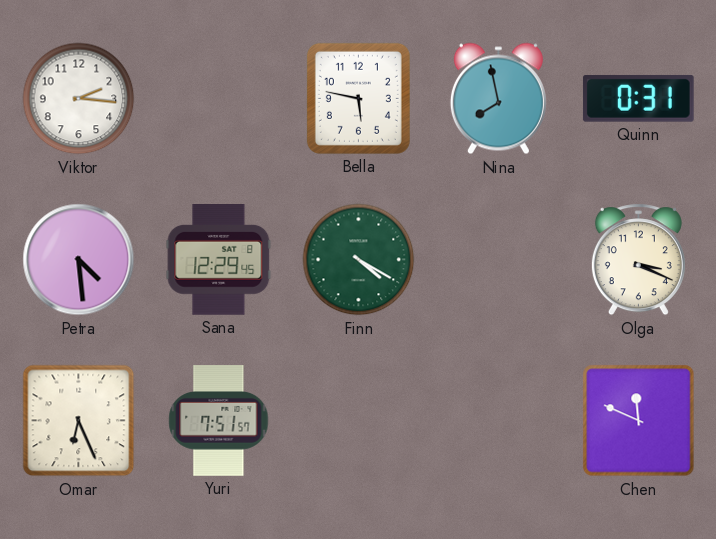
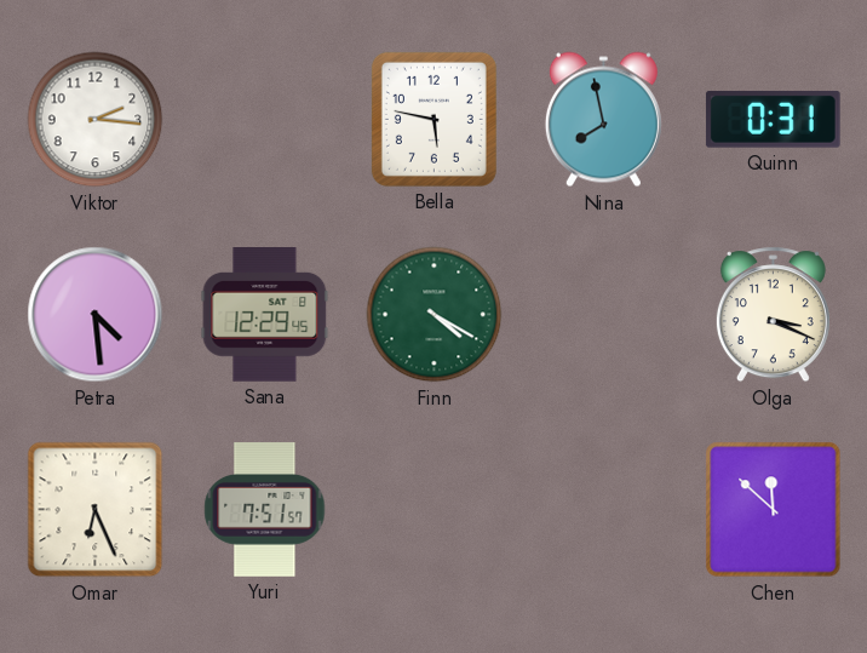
Chen: 11:49 -> 11:52
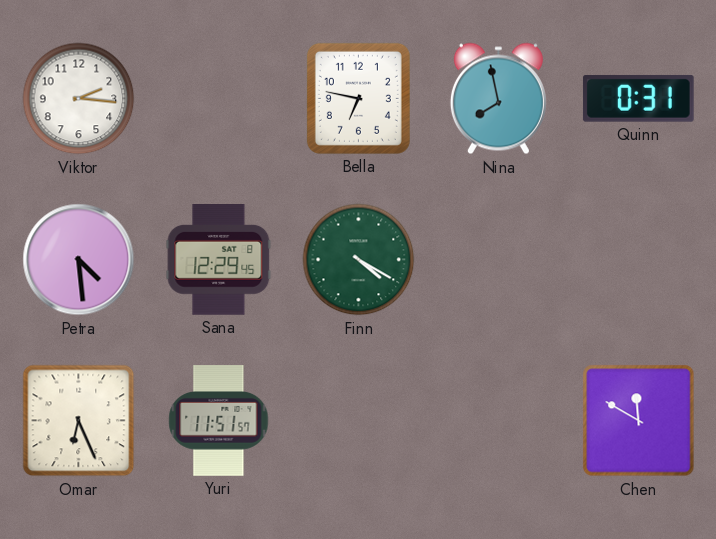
Bella: 5:47 -> 6:47
Olga: 3:19 -> none
Yuri: 7:51 -> 11:51
Chen: 11:52 -> 11:50
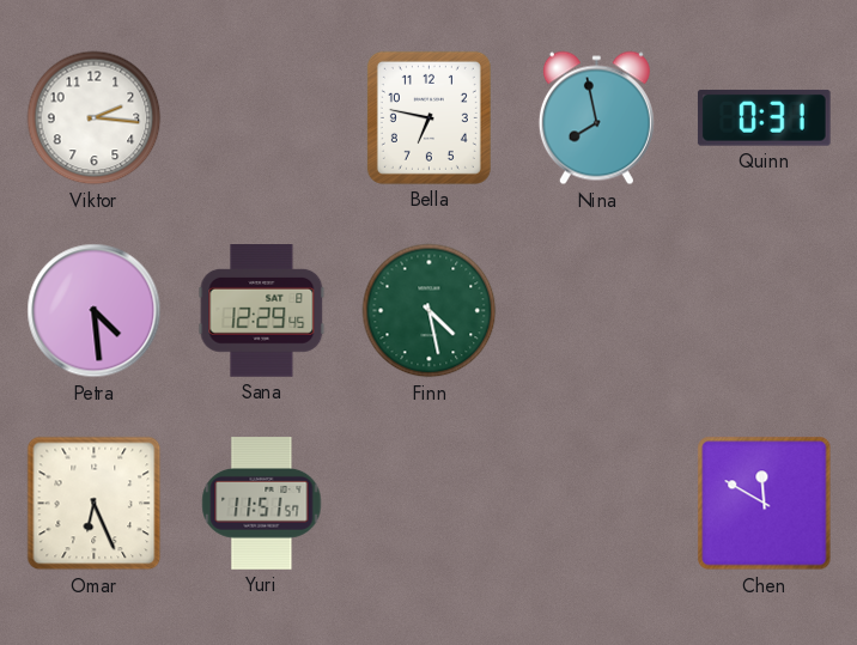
Finn: 4:20 -> 4:28
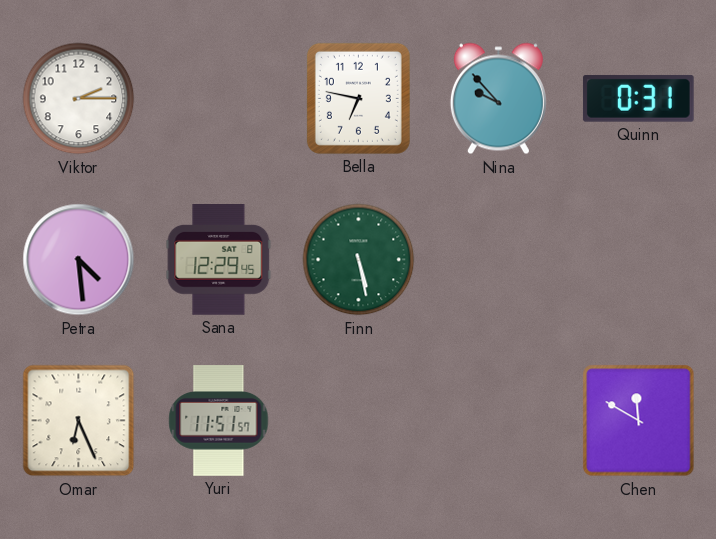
Viktor: 2:16 -> 2:15
Nina: 7:58 -> 9:53
Finn: 4:28 -> 5:28
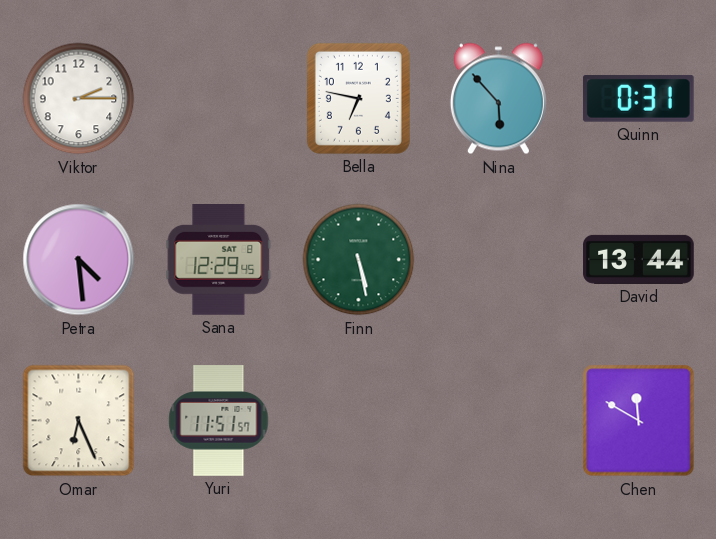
Nina: 9:53 -> 5:53
David: none -> 13:44
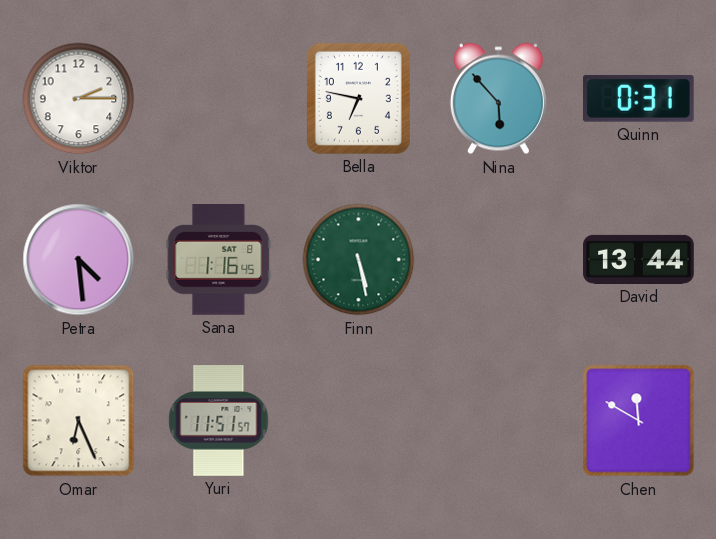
Sana: 12:29 -> 1:16
